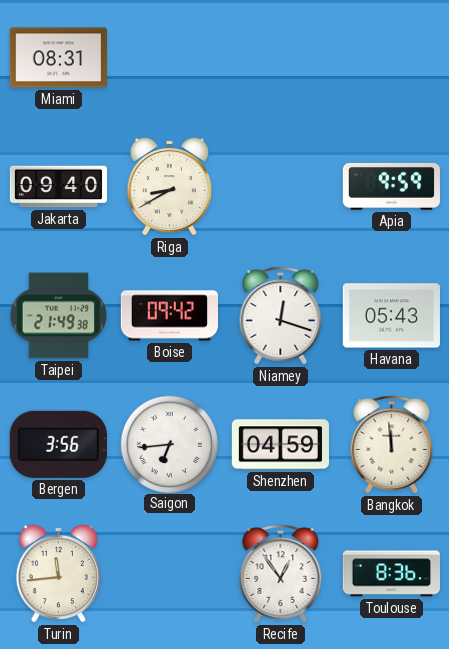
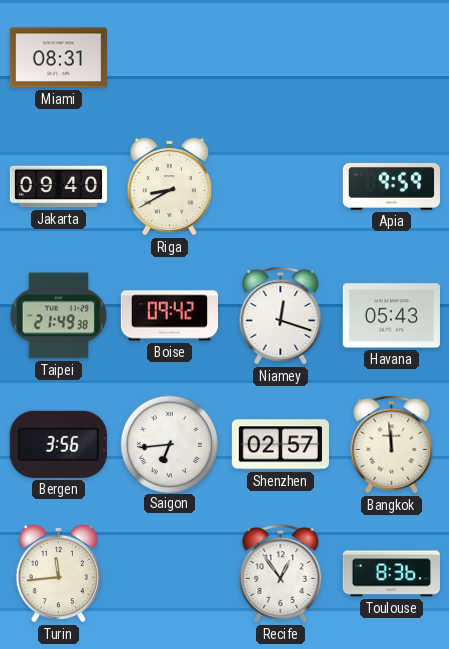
Shenzhen: 04:59 -> 02:57
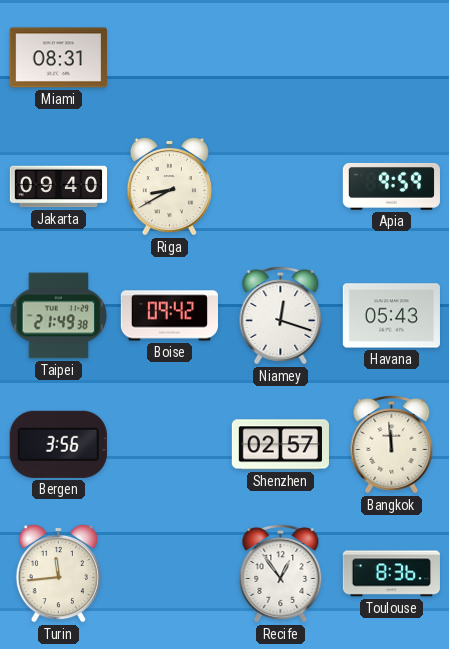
Saigon: 6:44 -> none
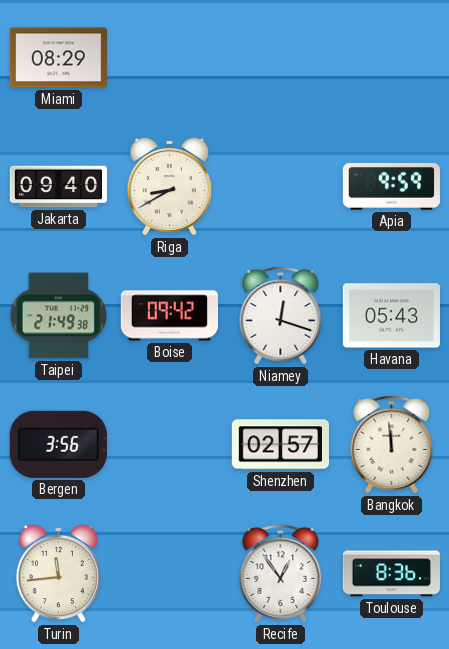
Miami: 08:31 -> 08:29
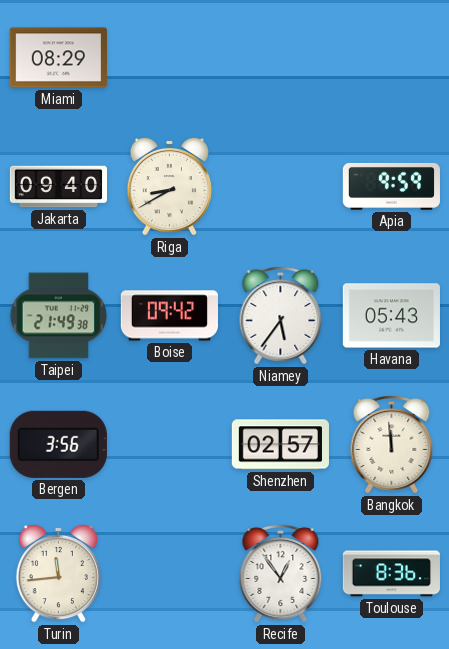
Niamey: 12:18 -> 5:36
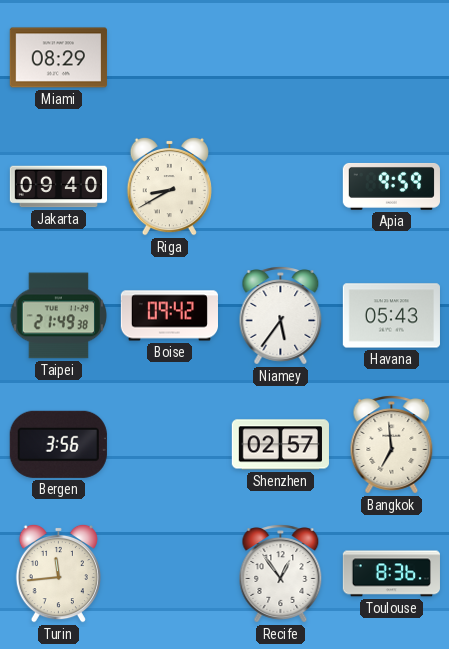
Bangkok: 11:59 -> 6:59
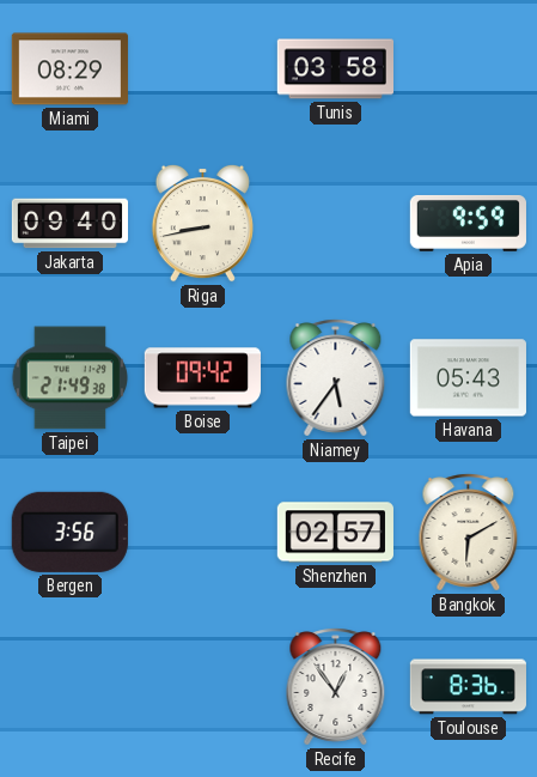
Tunis: none -> 03:58
Riga: 8:40 -> 8:43
Bangkok: 6:59 -> 6:10
Turin: 11:44 -> none
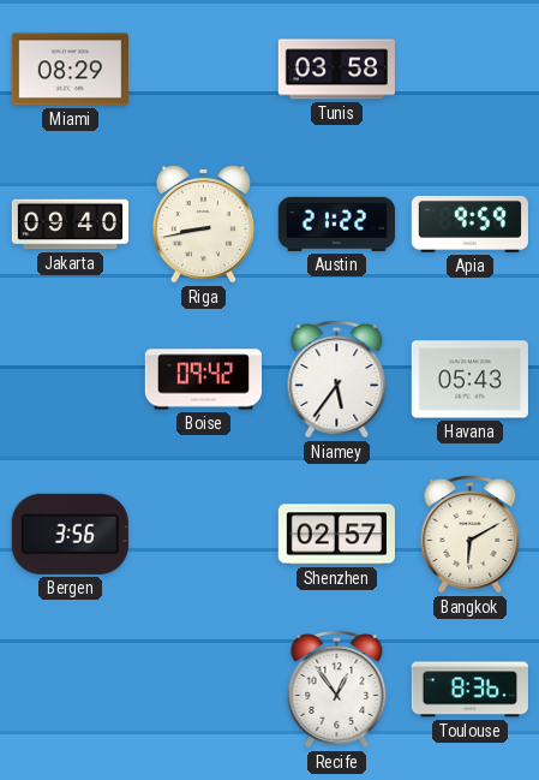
Austin: none -> 21:22
Taipei: 21:49 -> none
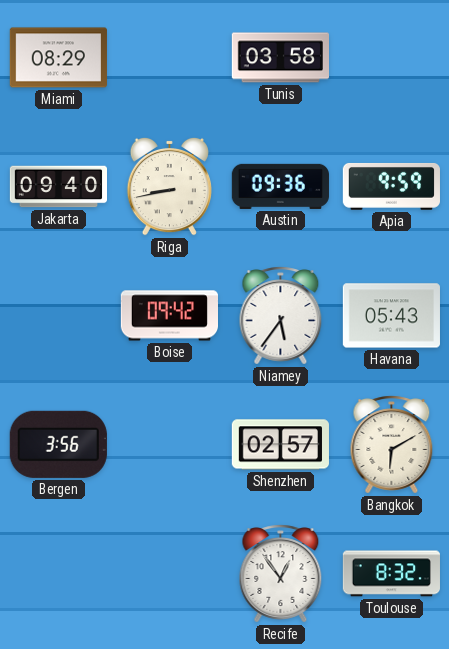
Austin: 21:22 -> 09:36
Toulouse: 8:36 -> 8:32
